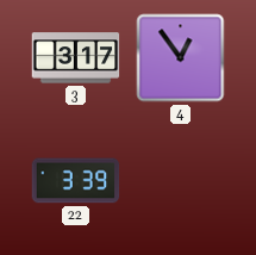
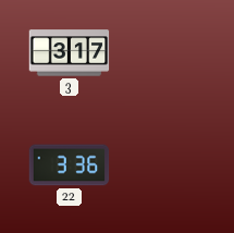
4: 12:54 -> none
22: 3:39 -> 3:36
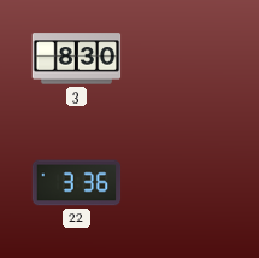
3: 3:17 -> 8:30
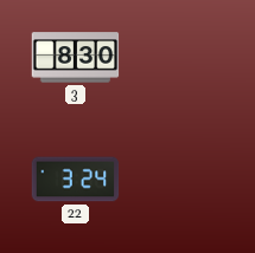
22: 3:36 -> 3:24
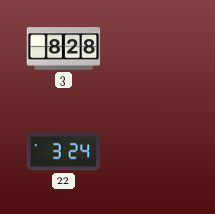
3: 8:30 -> 8:28
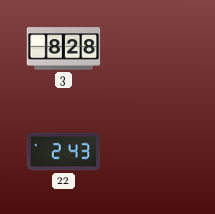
22: 3:24 -> 2:43
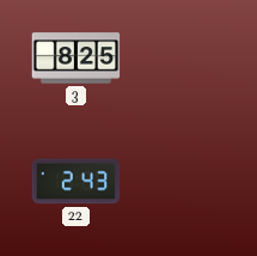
3: 8:28 -> 8:25
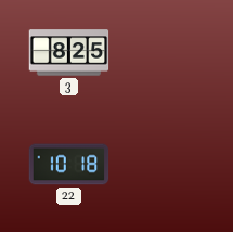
22: 2:43 -> 10:18
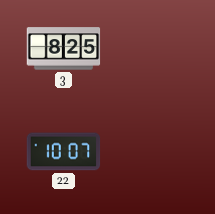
22: 10:18 -> 10:07
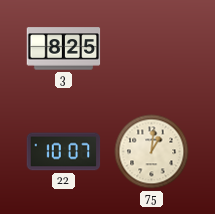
75: none -> 1:01
